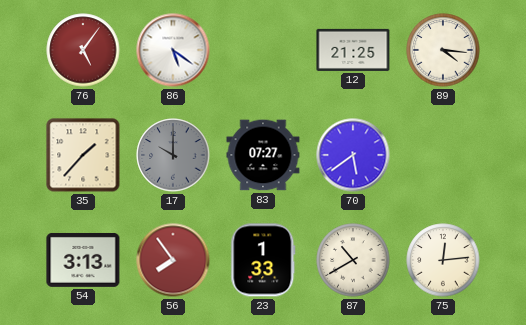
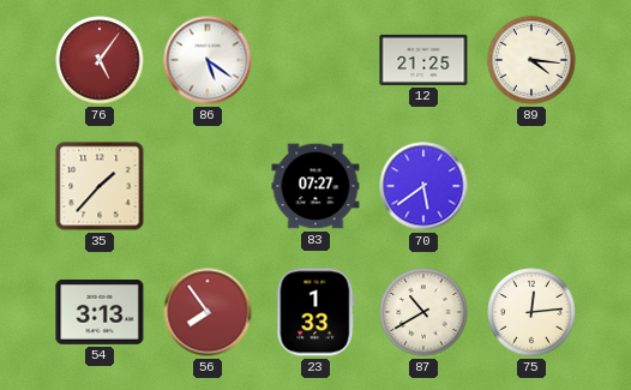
17: 10:00 -> none
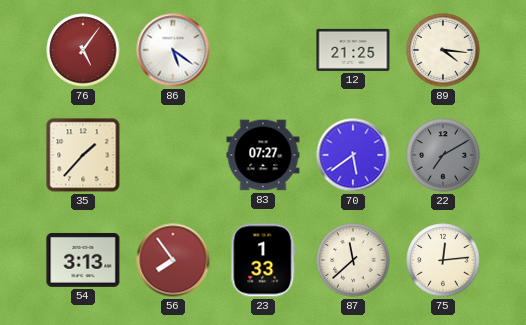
22: none -> 7:10
87: 10:40 -> 11:38
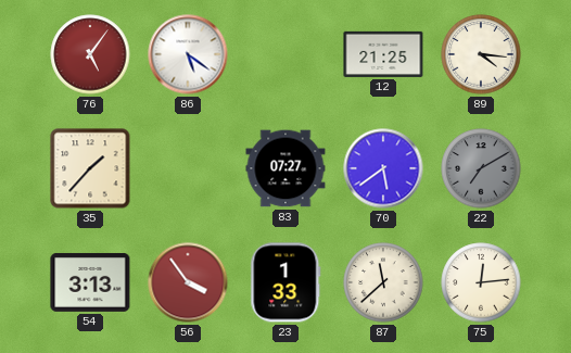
56: 7:54 -> 3:54
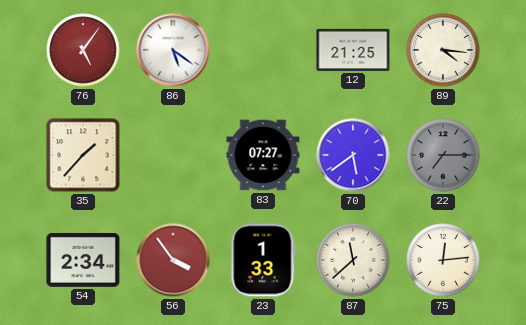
22: 7:10 -> 7:15
54: 3:13 -> 2:34
